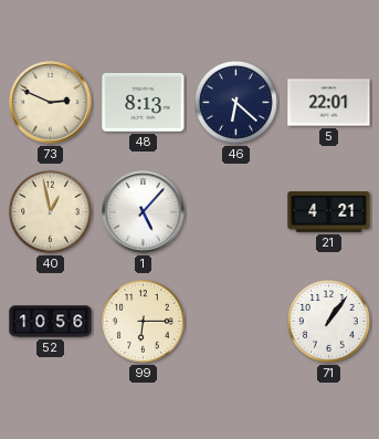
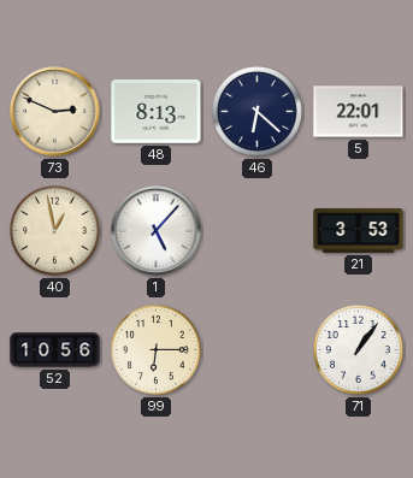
21: 4:21 -> 3:53
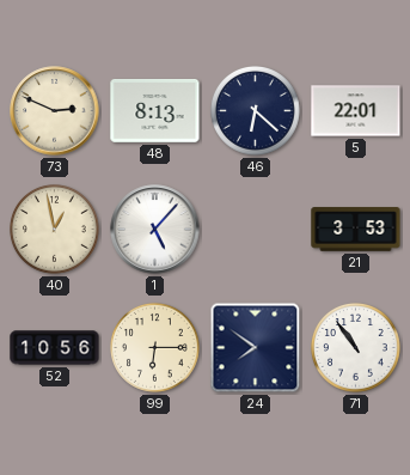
24: none -> 7:51
71: 1:06 -> 10:54
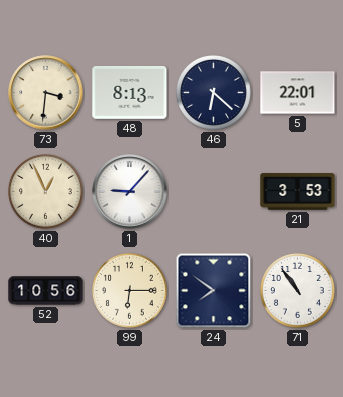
73: 2:49 -> 3:31
40: 12:58 -> 12:56
1: 5:07 -> 9:07
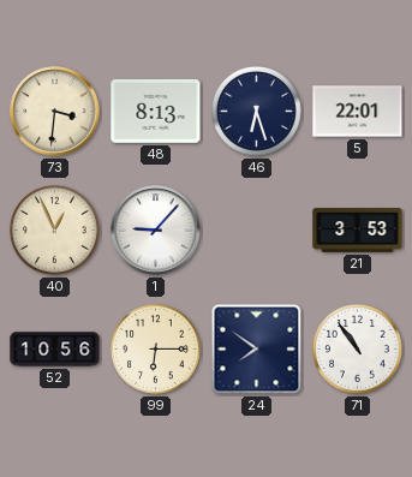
46: 6:22 -> 6:27
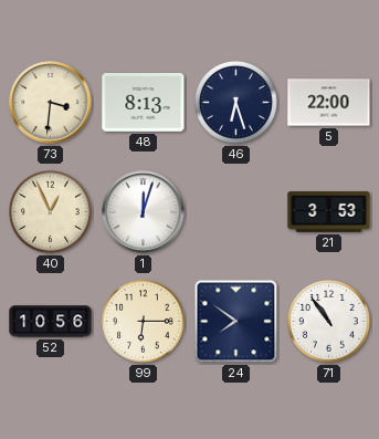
5: 22:01 -> 22:00
1: 9:07 -> 12:03
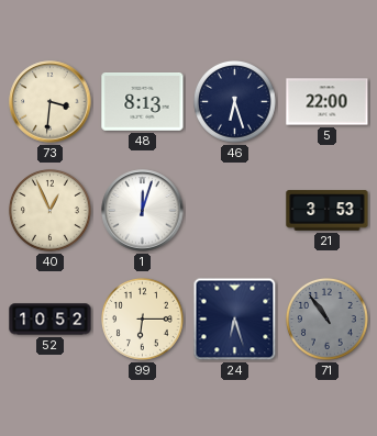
52: 10:56 -> 10:52
24: 7:51 -> 6:27
71 dial: white -> grey
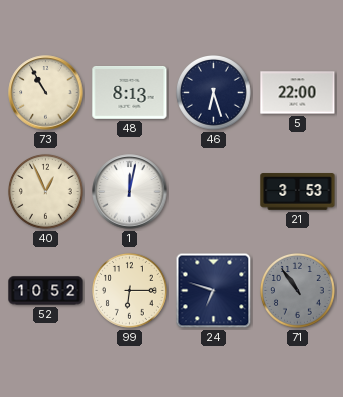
73: 3:31 -> 10:55
1: 12:03 -> 12:02
24: 6:27 -> 6:48
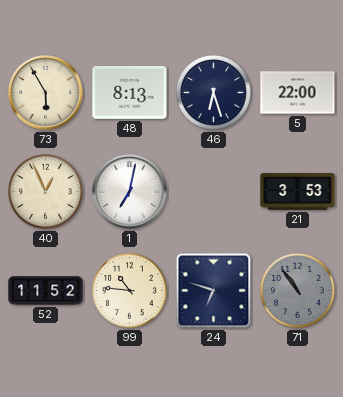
73: 10:55 -> 5:55
1: 12:02 -> 7:02
52: 10:52 -> 11:52
99: 6:15 -> 10:46
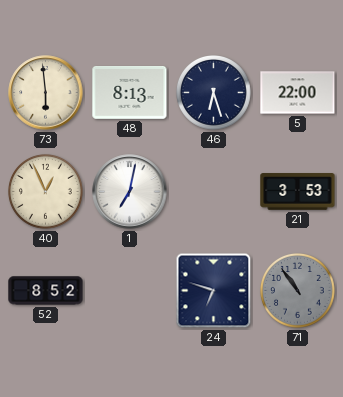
73: 5:55 -> 5:59
52: 11:52 -> 8:52
99: 10:46 -> none
